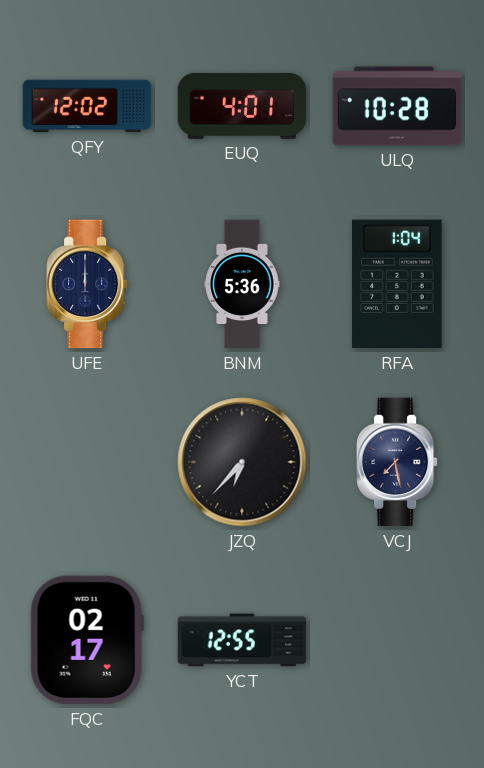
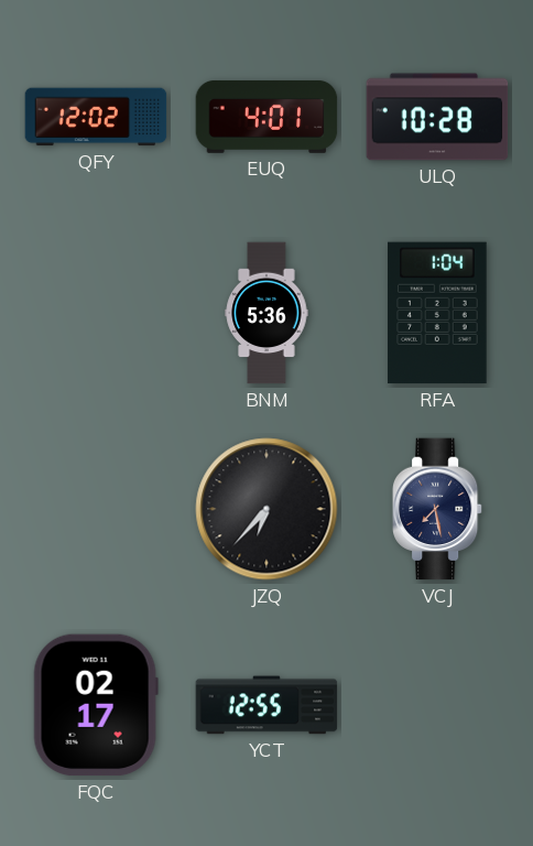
UFE: 12:00 -> none
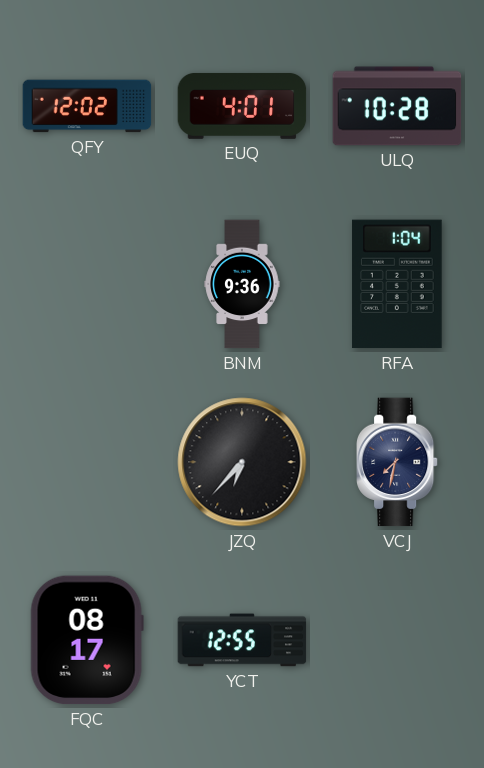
BNM: 5:36 -> 9:36
VCJ: 7:28 -> 7:32
FQC: 02:17 -> 08:17
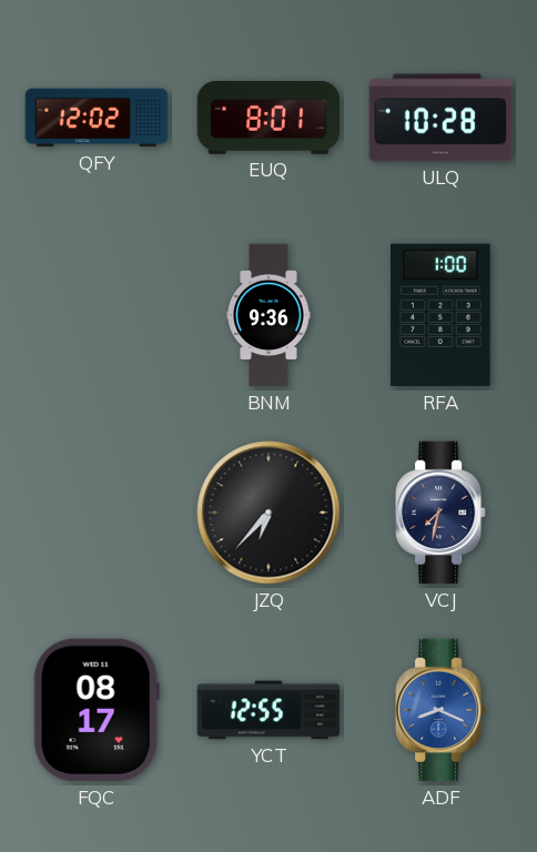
EUQ: 4:01 -> 8:01
RFA: 1:04 -> 1:00
ADF: none -> 8:19
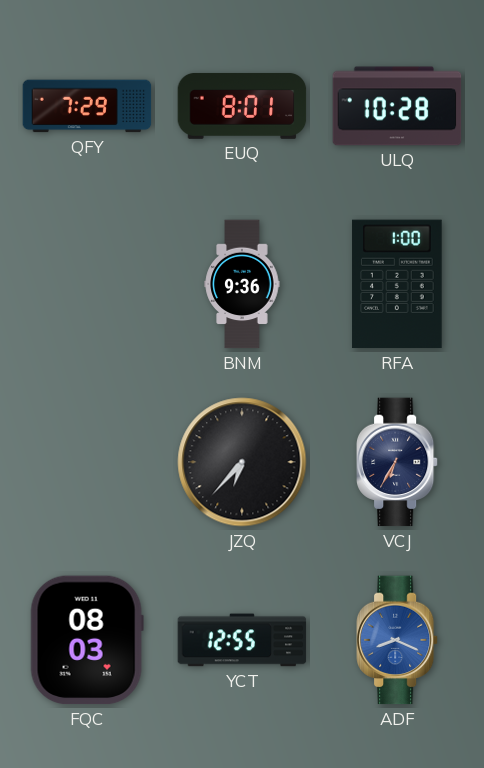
QFY: 12:02 -> 7:29
VCJ: 7:32 -> 6:35
FQC: 08:17 -> 08:03
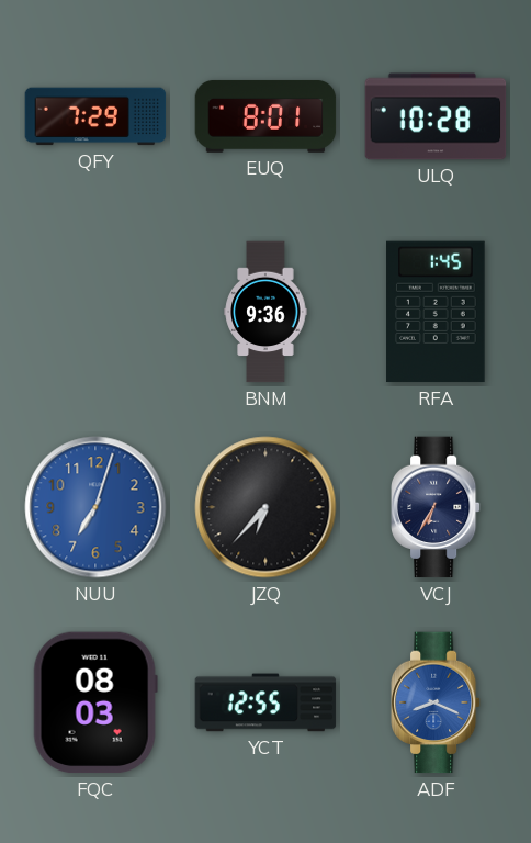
RFA: 1:00 -> 1:45
NUU: none -> 7:03
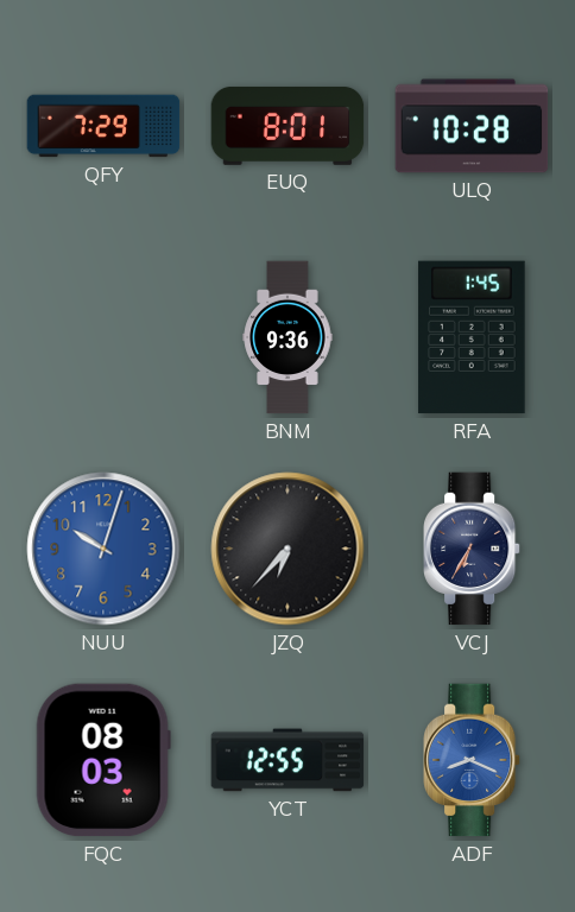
NUU: 7:03 -> 10:03
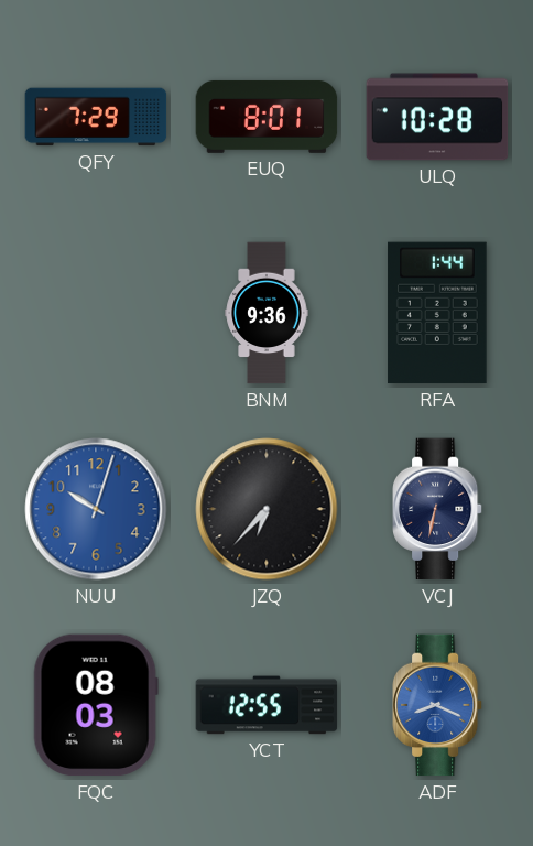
RFA: 1:45 -> 1:44
VCJ: 6:35 -> 6:32
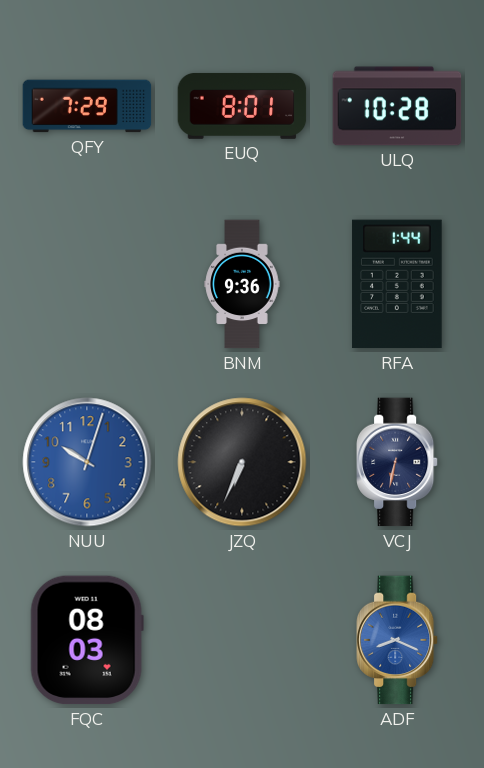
JZQ: 6:37 -> 6:34
YCT: 12:55 -> none
